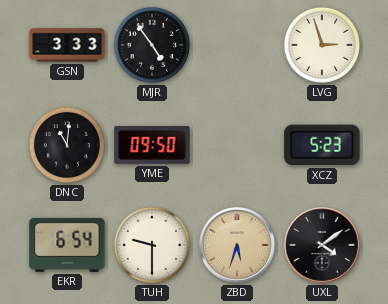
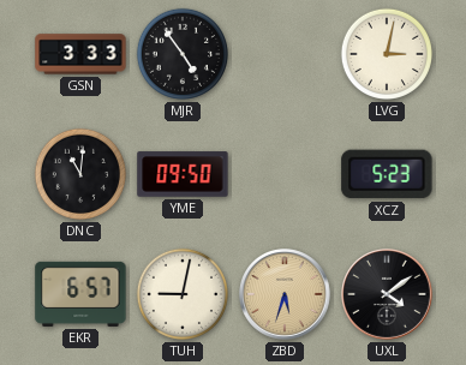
LVG: 2:57 -> 3:02
EKR: 6:54 -> 6:57
TUH: 9:30 -> 9:02
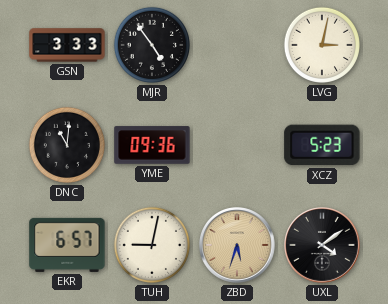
YME: 09:50 -> 09:36
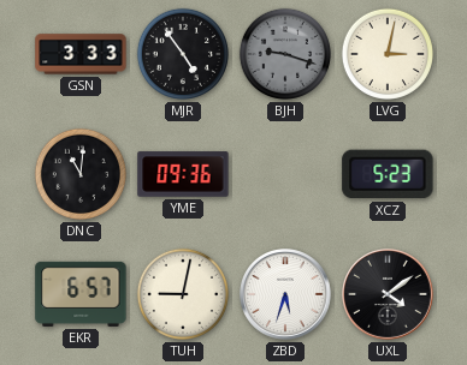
BJH: none -> 9:18
ZBD dial: champagne -> white
